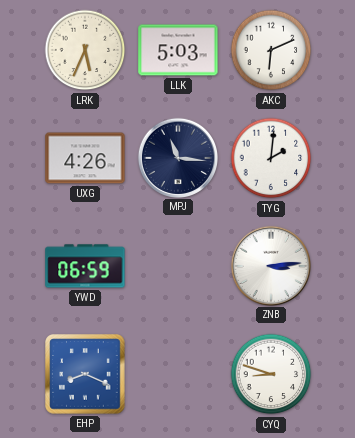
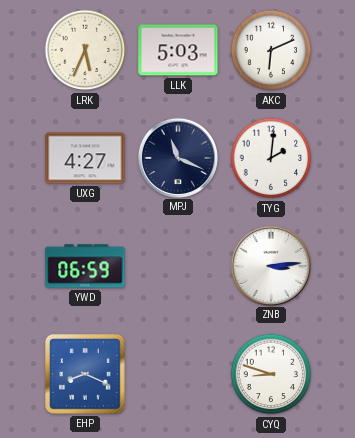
UXG: 4:26 -> 4:27
MPJ: 11:16 -> 11:19
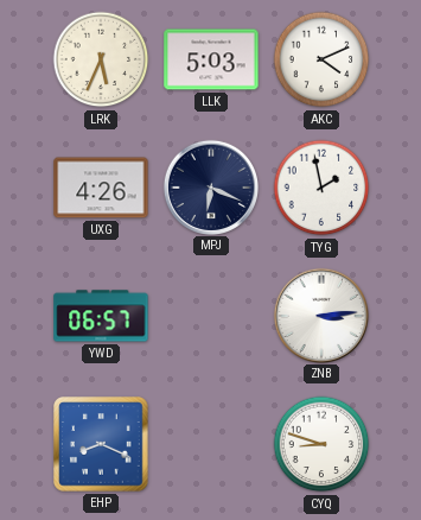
AKC: 6:11 -> 4:11
UXG: 4:27 -> 4:26
MPJ: 11:19 -> 6:19
TYG: 2:01 -> 1:58
YWD: 06:59 -> 06:57
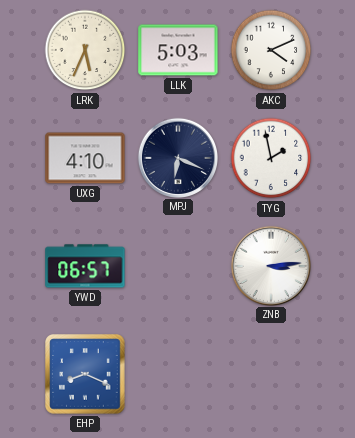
UXG: 4:26 -> 4:10
CYQ: 8:48 -> none
